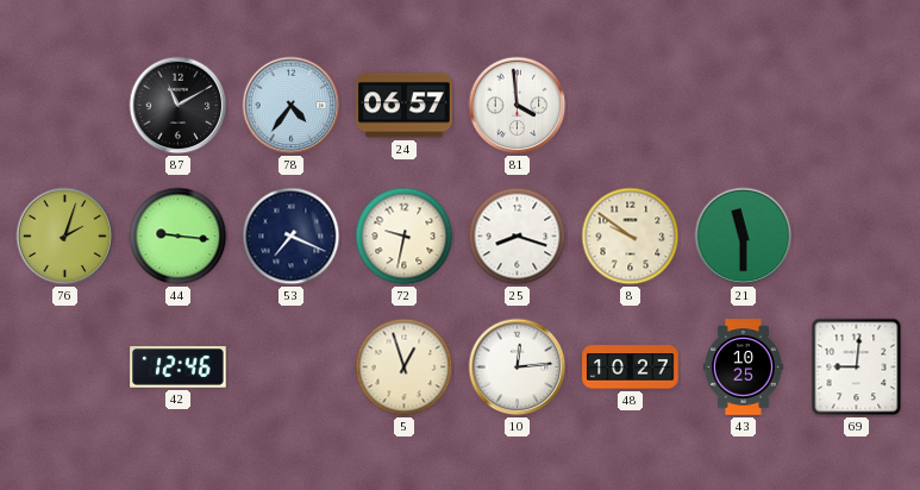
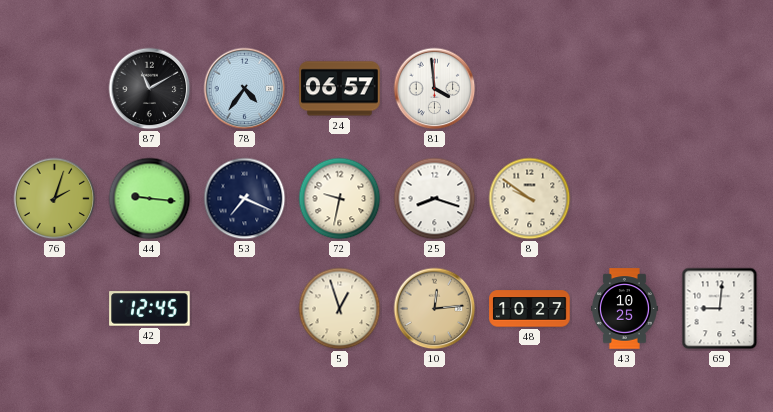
21: 11:30 -> none
42: 12:46 -> 12:45
10 dial: white -> champagne
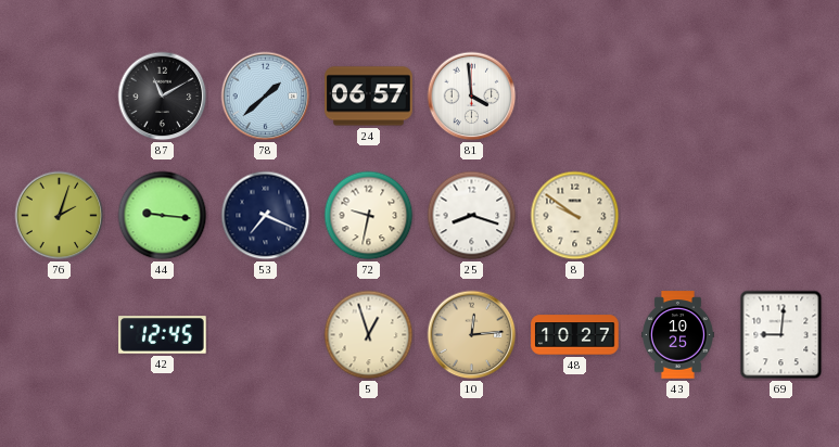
78: 4:36 -> 1:38
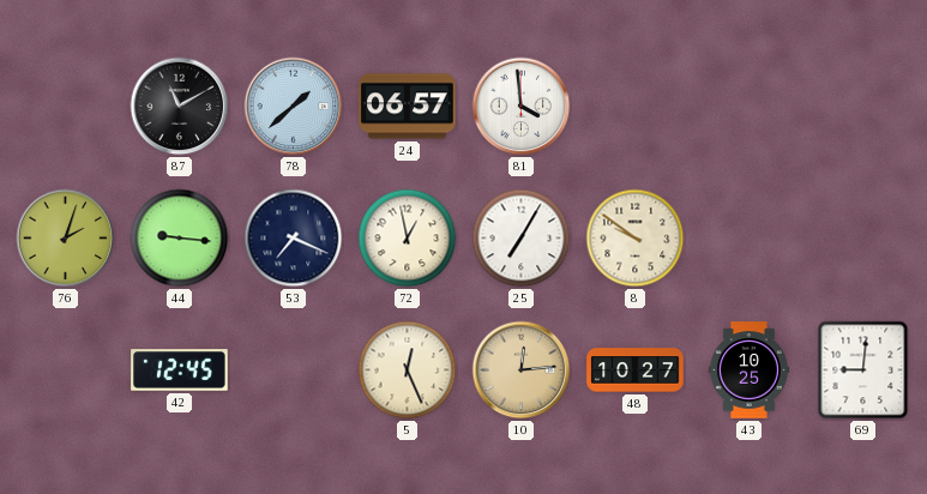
72: 9:32 -> 12:58
25: 8:18 -> 7:05
5: 12:57 -> 12:26
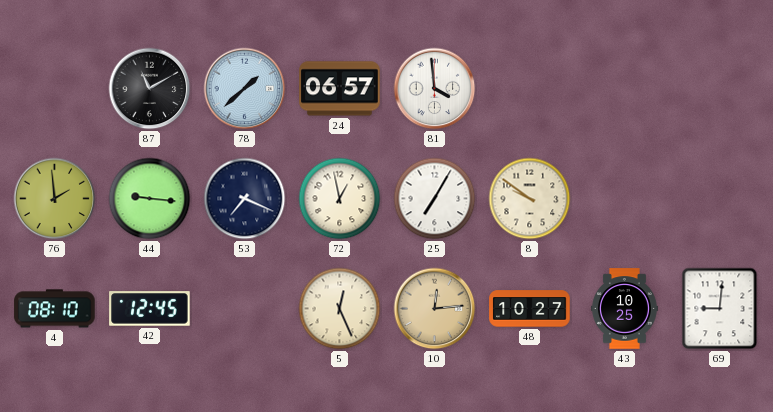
76: 2:03 -> 1:59
4: none -> 08:10
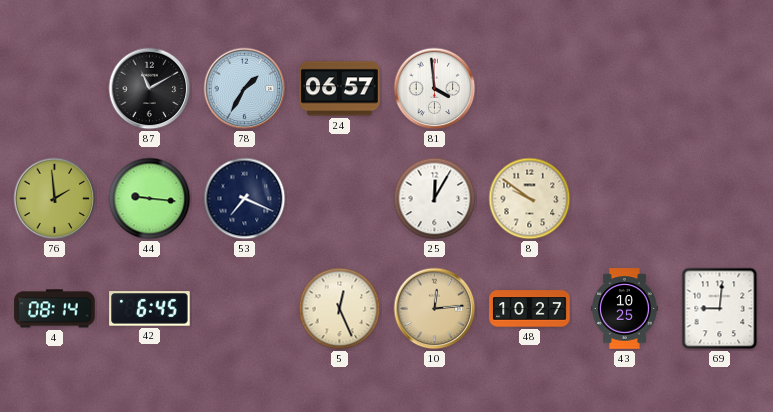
78: 1:38 -> 1:35
72: 12:58 -> none
25: 7:05 -> 12:05
4: 08:10 -> 08:14
42: 12:45 -> 6:45
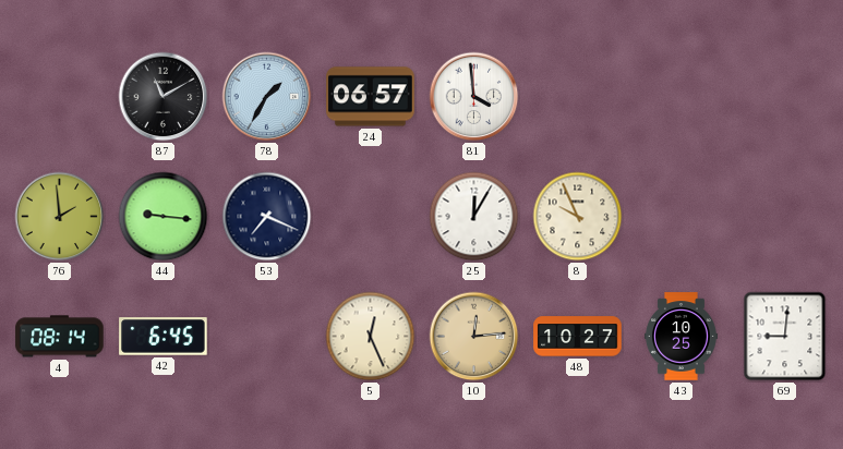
8: 9:51 -> 9:56
